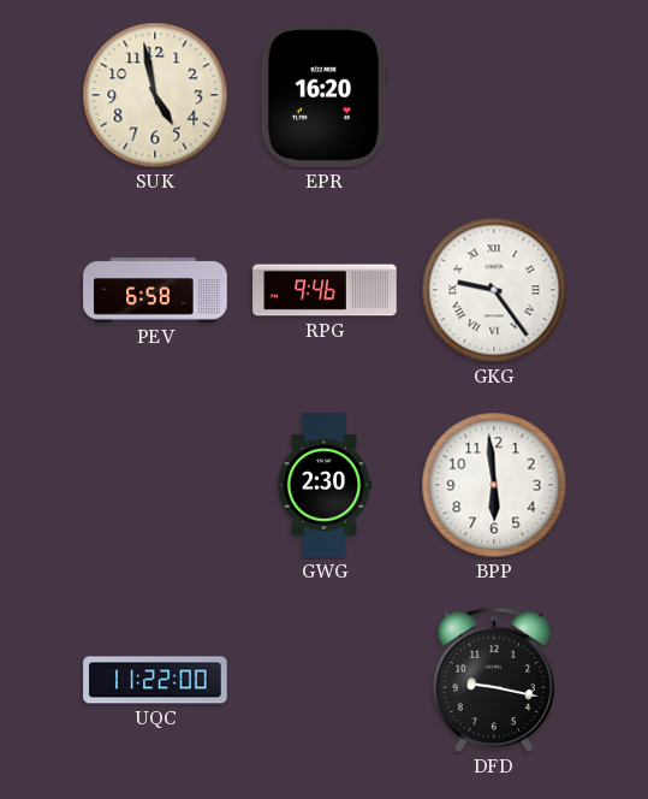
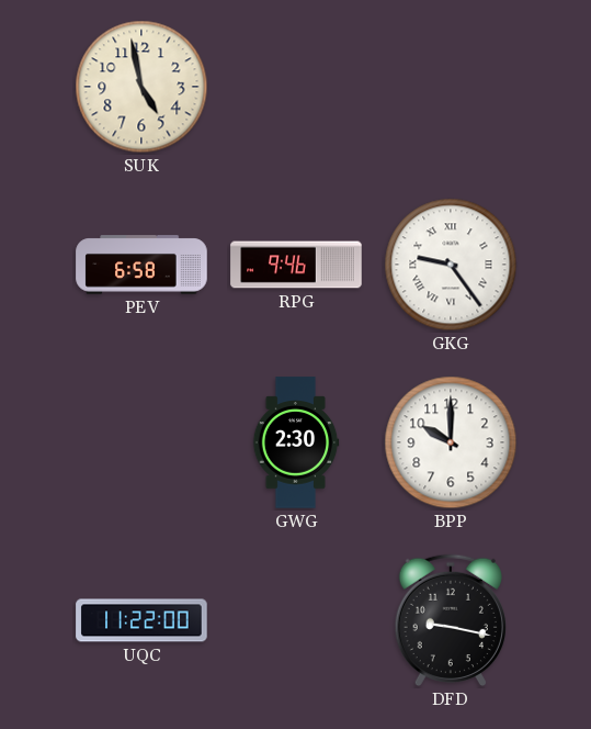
EPR: 16:20 -> none
BPP: 5:59 -> 10:00
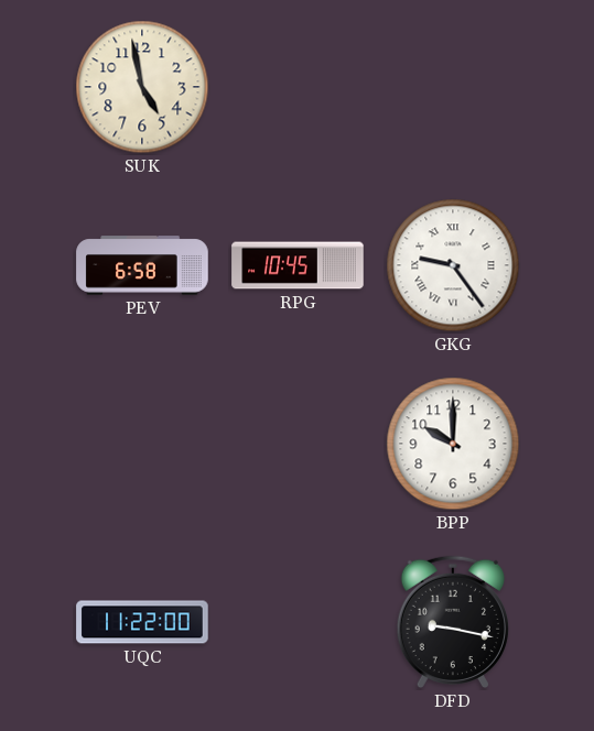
RPG: 9:46 -> 10:45
GWG: 2:30 -> none
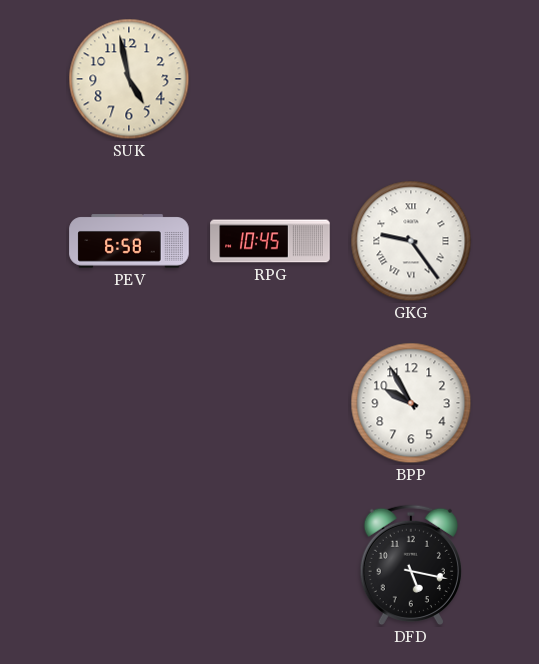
BPP: 10:00 -> 9:55
UQC: 11:22 -> none
DFD: 9:17 -> 5:17
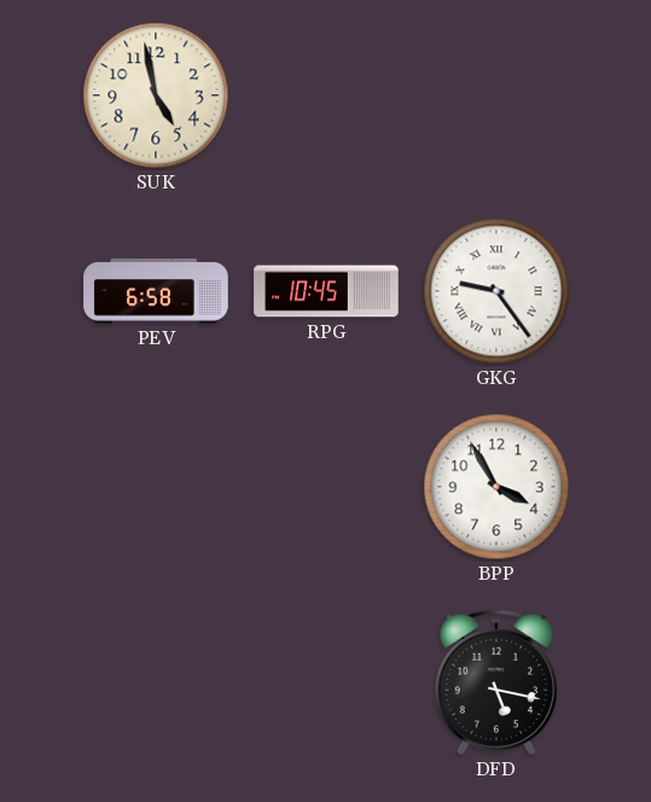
BPP: 9:55 -> 3:55
